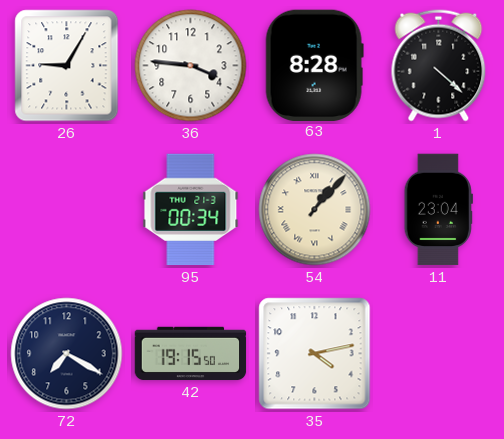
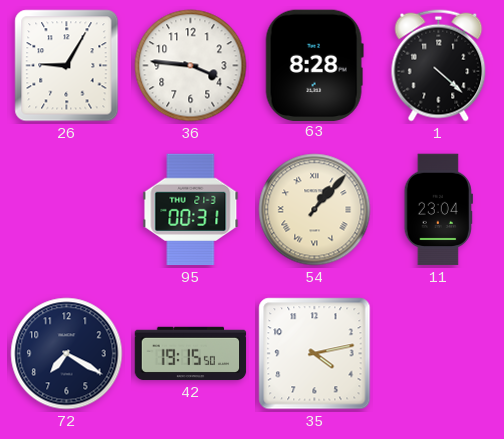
95: 00:34 -> 00:31
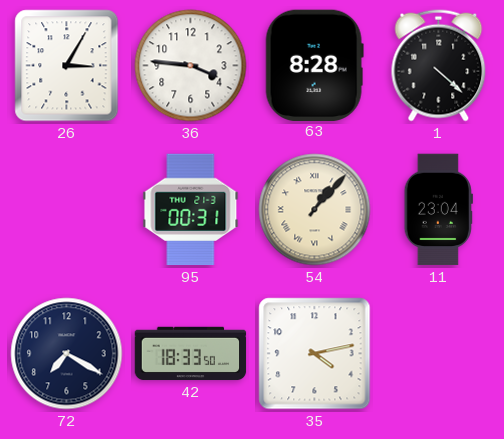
26: 9:05 -> 3:05
42: 19:15 -> 18:33
